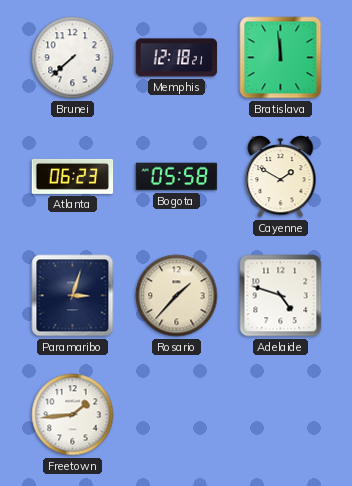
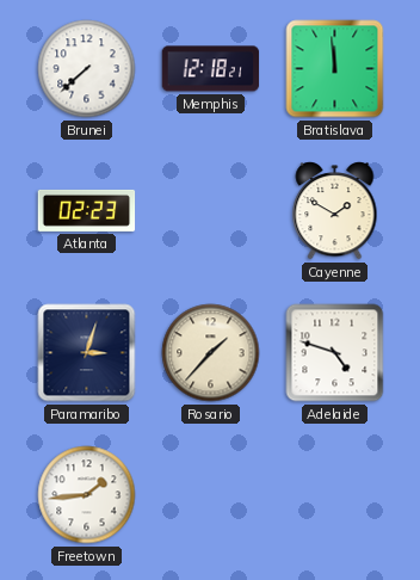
Atlanta: 06:23 -> 02:23
Bogota: 05:58 -> none
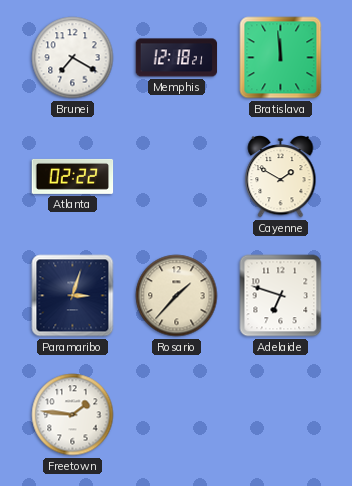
Brunei: 7:38 -> 7:20
Atlanta: 02:23 -> 02:22
Adelaide: 4:48 -> 6:48
Freetown: 1:44 -> 1:46
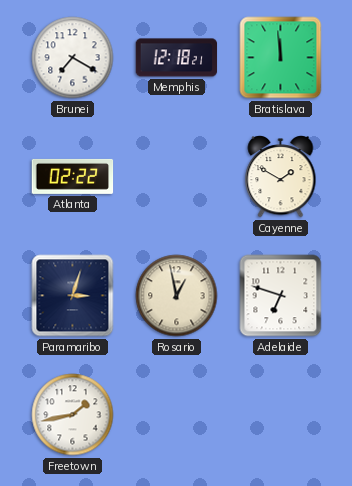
Rosario: 1:37 -> 12:58
Freetown: 1:46 -> 1:43
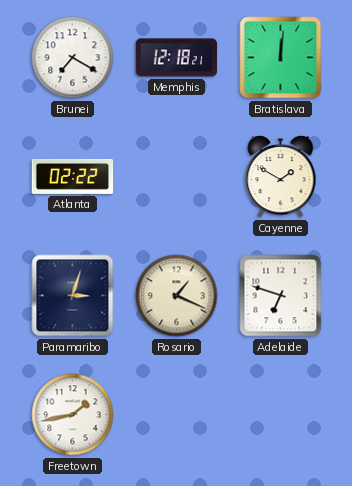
Bratislava: 11:59 -> 12:01
Rosario: 12:58 -> 1:19
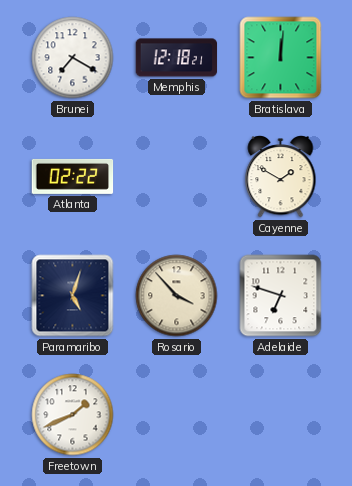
Paramaribo: 3:03 -> 5:03
Rosario: 1:19 -> 3:53
Freetown: 1:43 -> 1:41
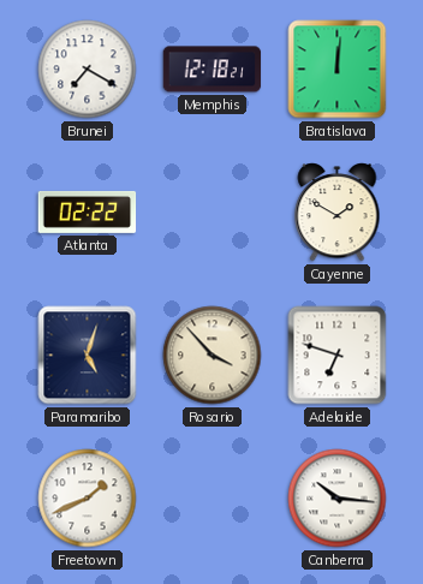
Canberra: none -> 10:16
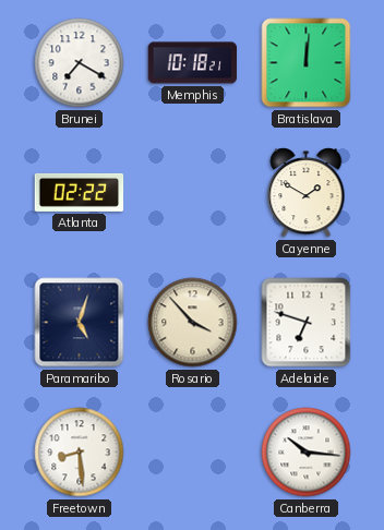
Memphis: 12:18 -> 10:18
Freetown: 1:41 -> 8:29
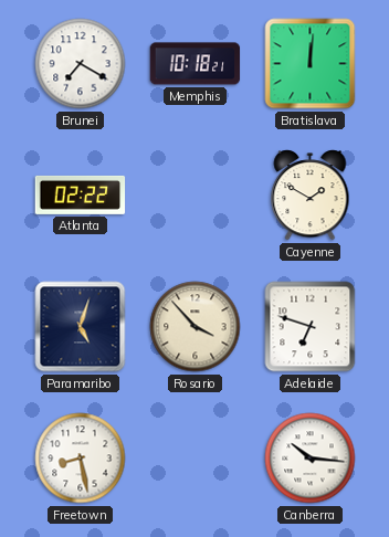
Freetown: 8:29 -> 8:28
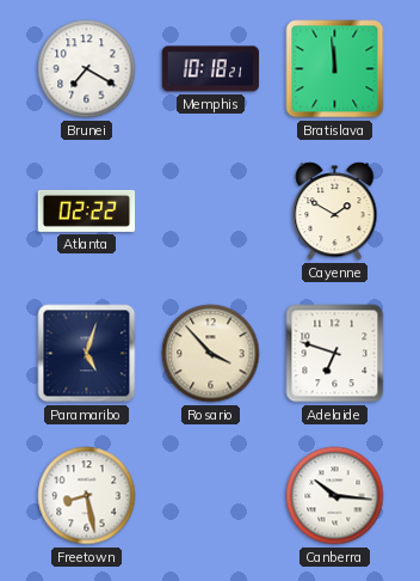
Bratislava: 12:01 -> 11:59
